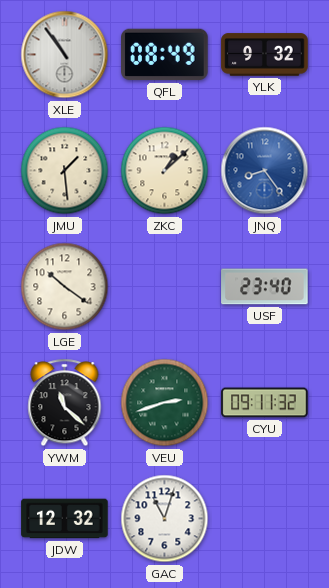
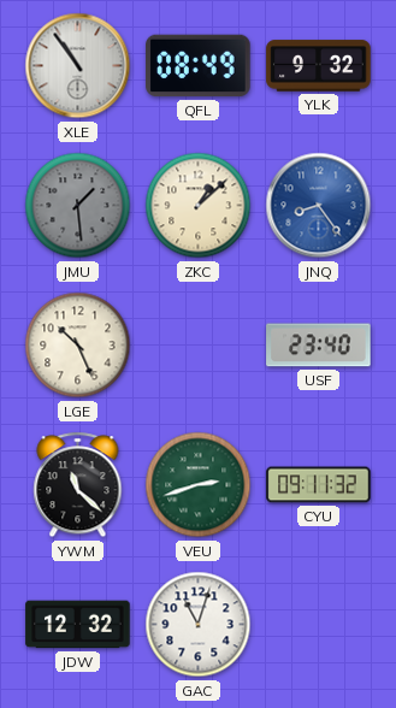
JMU dial: cream -> grey
LGE: 10:21 -> 10:26
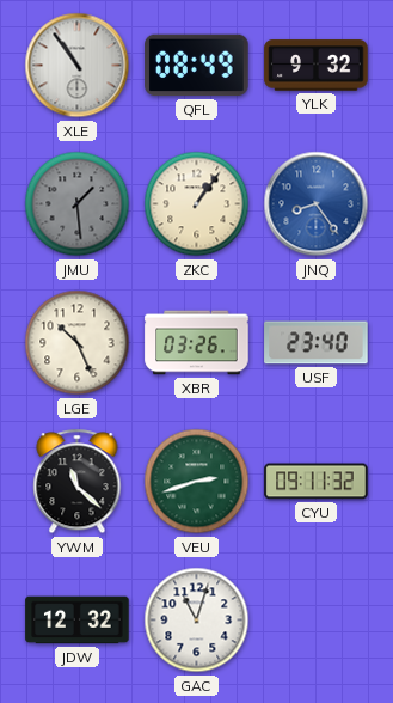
ZKC: 1:08 -> 1:06
XBR: none -> 03:26
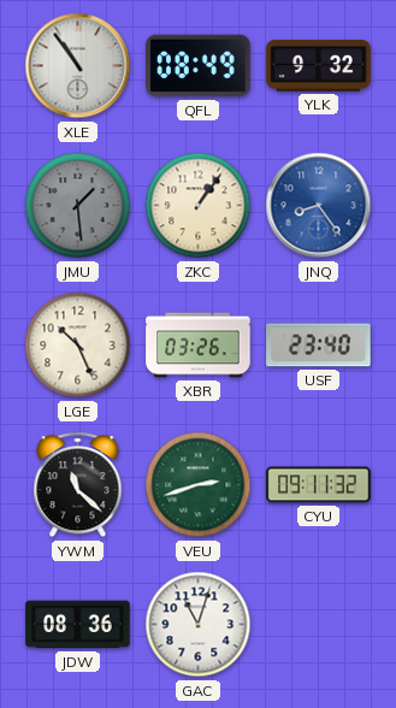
JDW: 12:32 -> 08:36
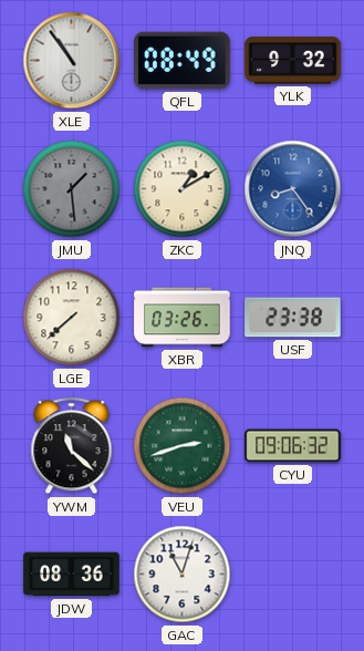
ZKC: 1:06 -> 1:10
LGE: 10:26 -> 7:38
USF: 23:40 -> 23:38
CYU: 09:11 -> 09:06
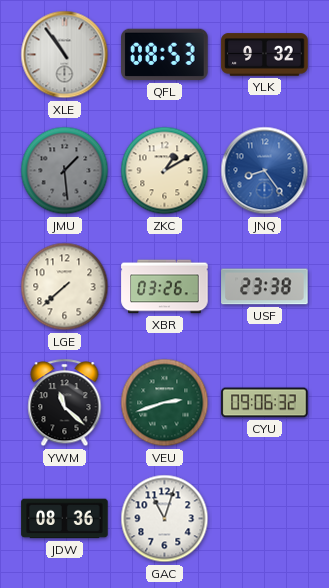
QFL: 08:49 -> 08:53
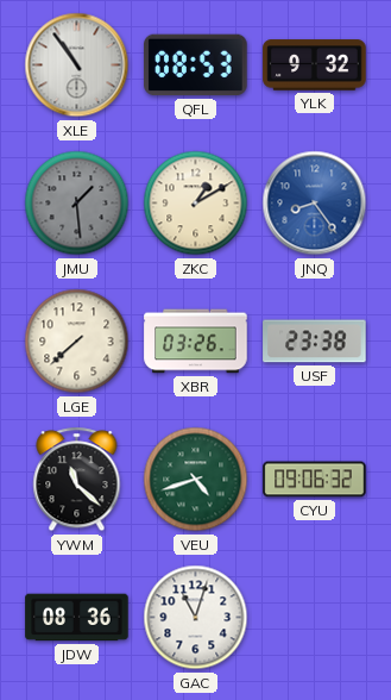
VEU: 2:42 -> 4:42
